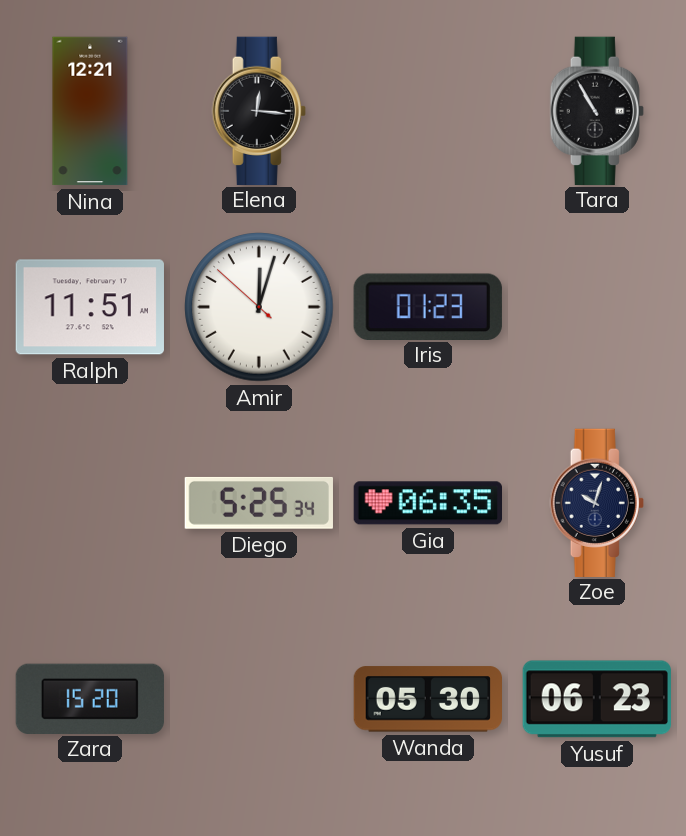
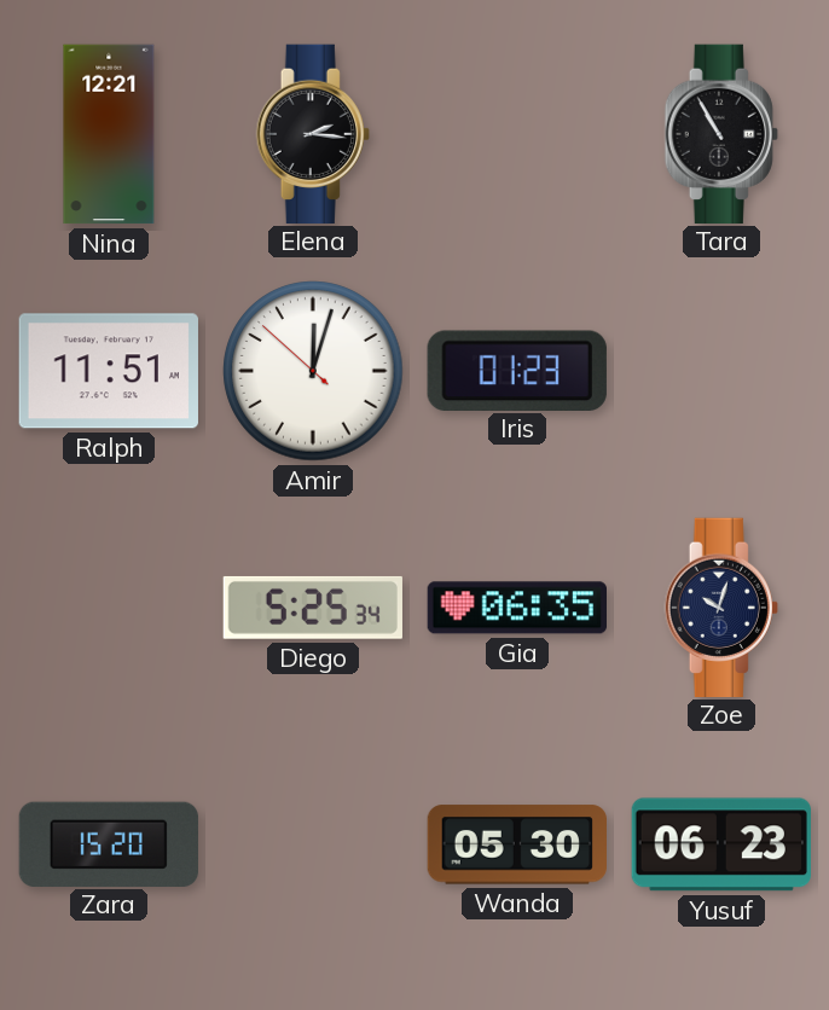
Elena: 12:16 -> 2:16
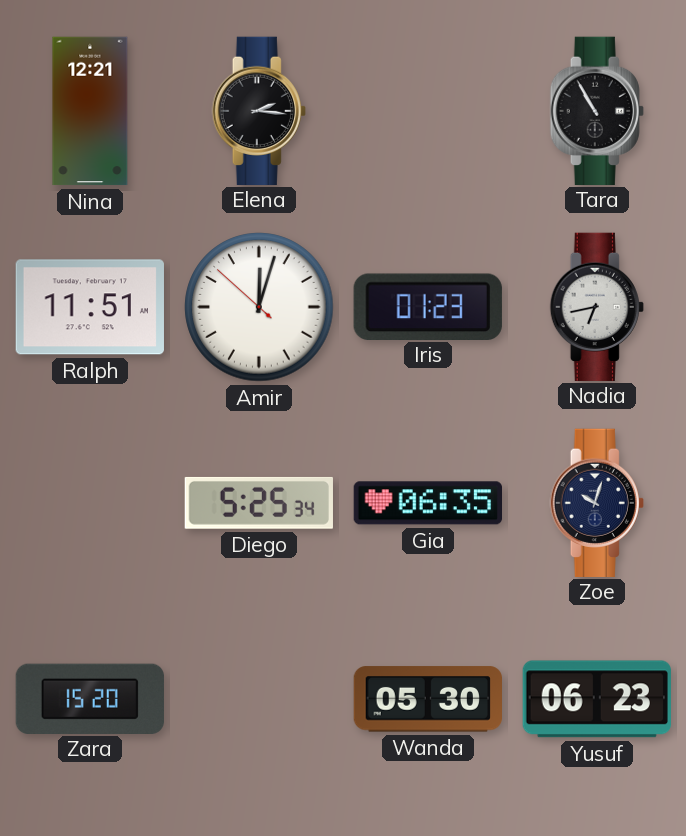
Nadia: none -> 6:43
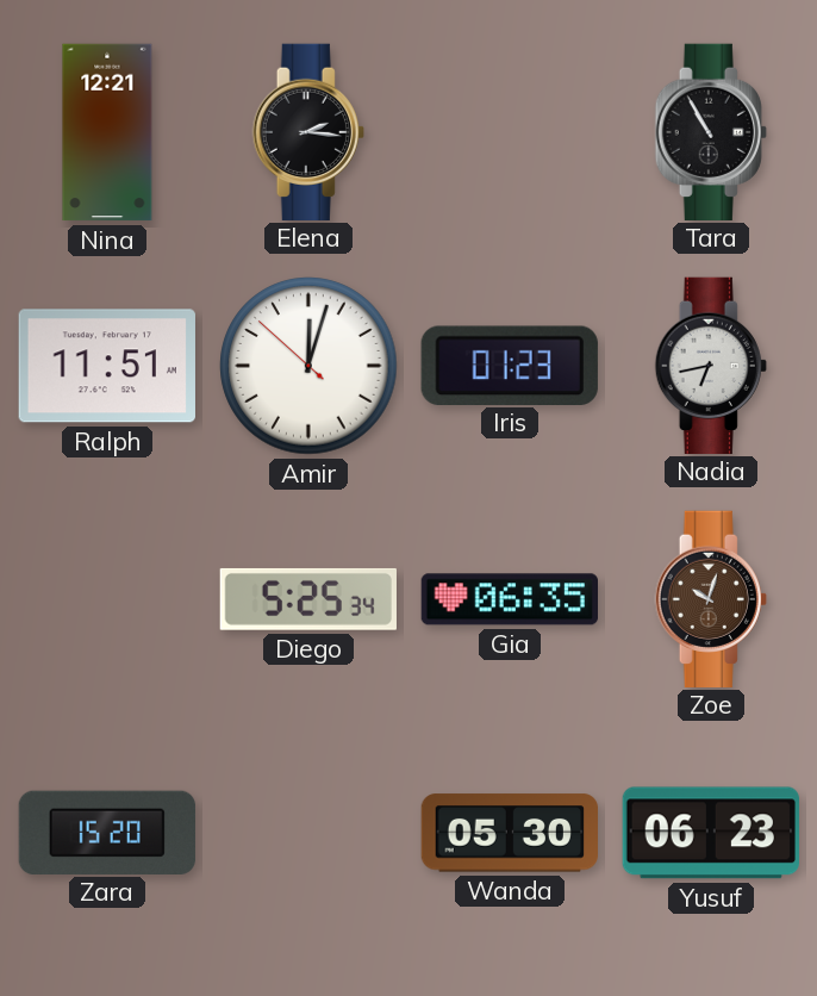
Zoe dial: navy -> brown
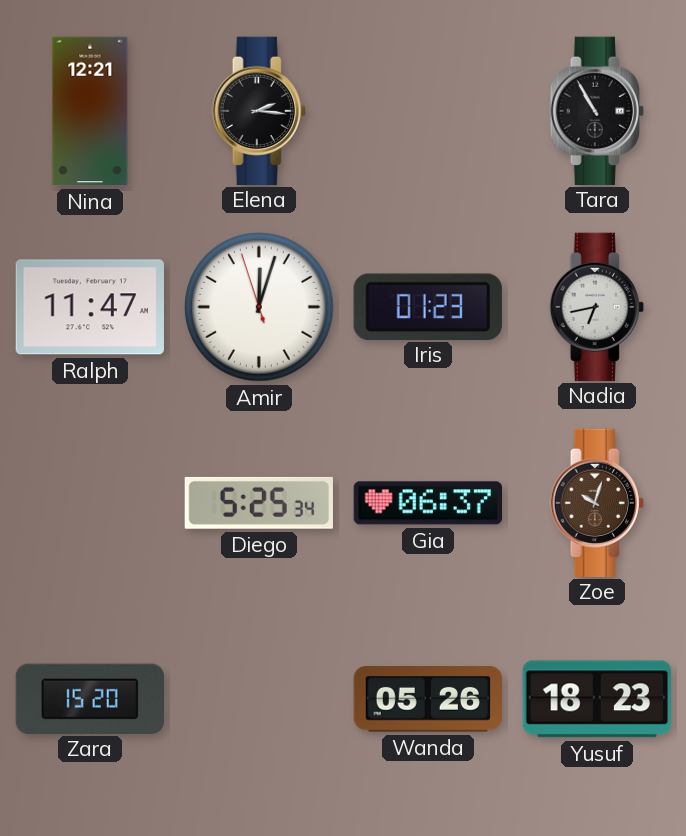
Ralph: 11:51 -> 11:47
Amir: 12:02:52 -> 12:02:57
Gia: 06:35 -> 06:37
Wanda: 05:30 -> 05:26
Yusuf: 06:23 -> 18:23
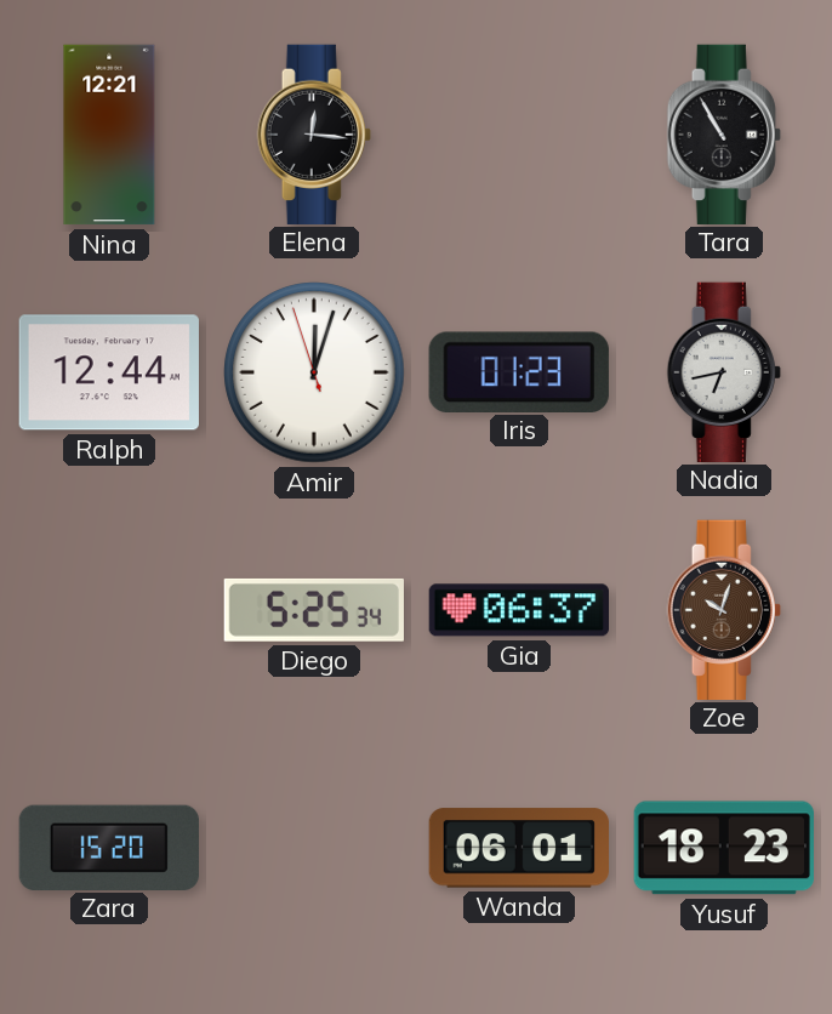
Elena: 2:16 -> 12:16
Ralph: 11:47 -> 12:44
Wanda: 05:26 -> 06:01
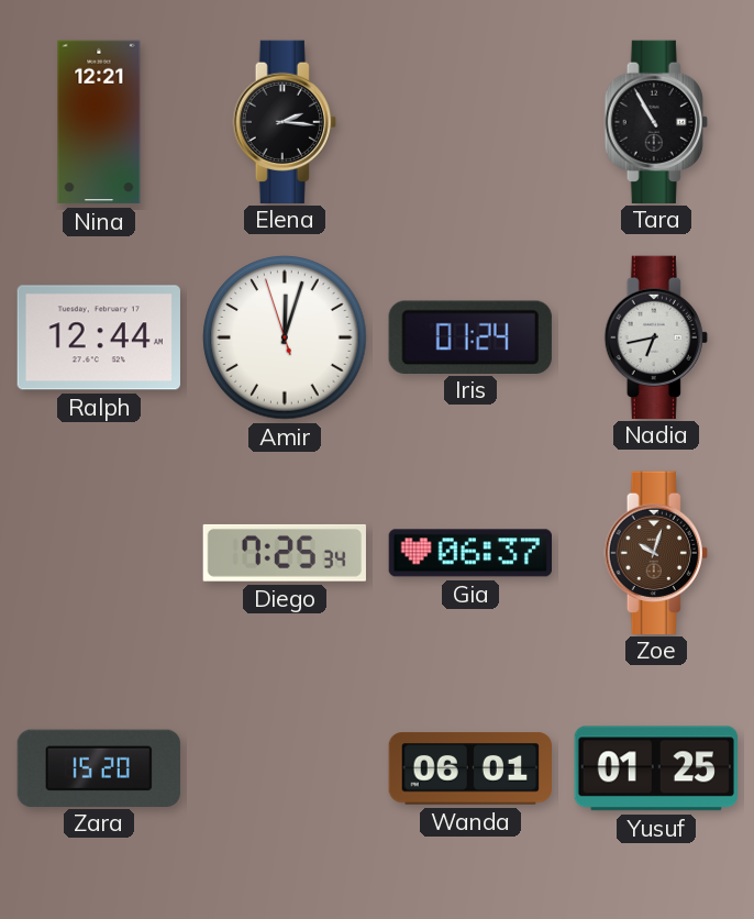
Elena: 12:16 -> 2:16
Iris: 01:23 -> 01:24
Diego: 5:25 -> 7:25
Yusuf: 18:23 -> 01:25
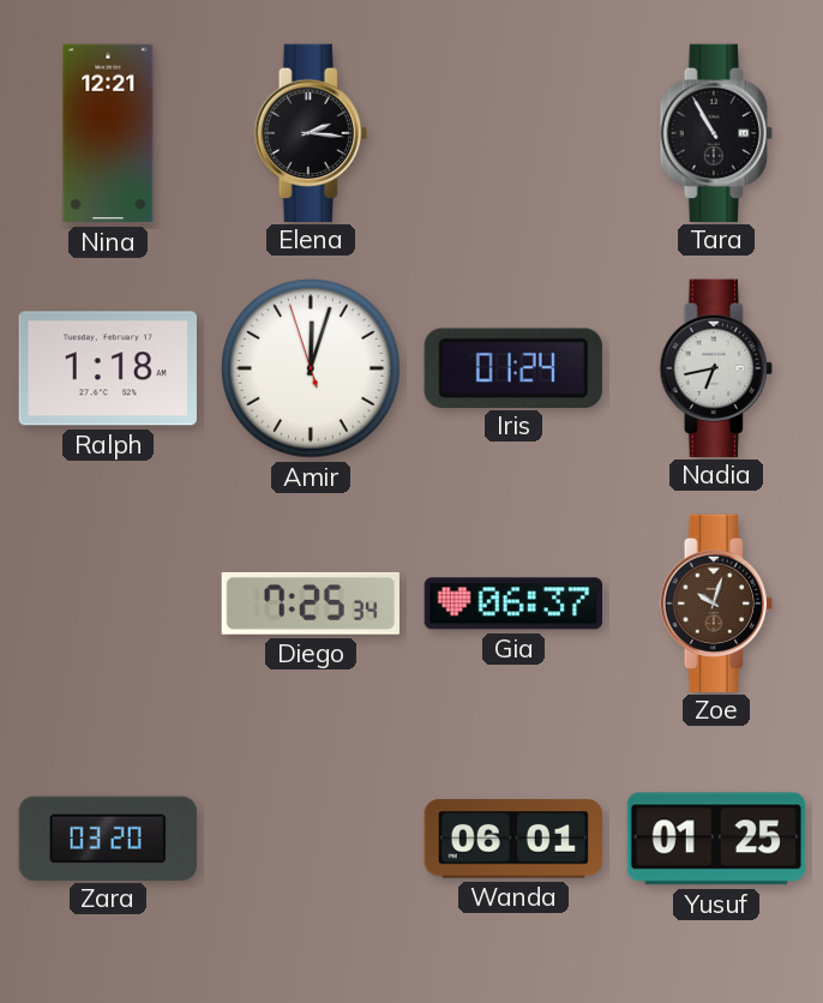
Ralph: 12:44 -> 1:18
Zara: 15:20 -> 03:20
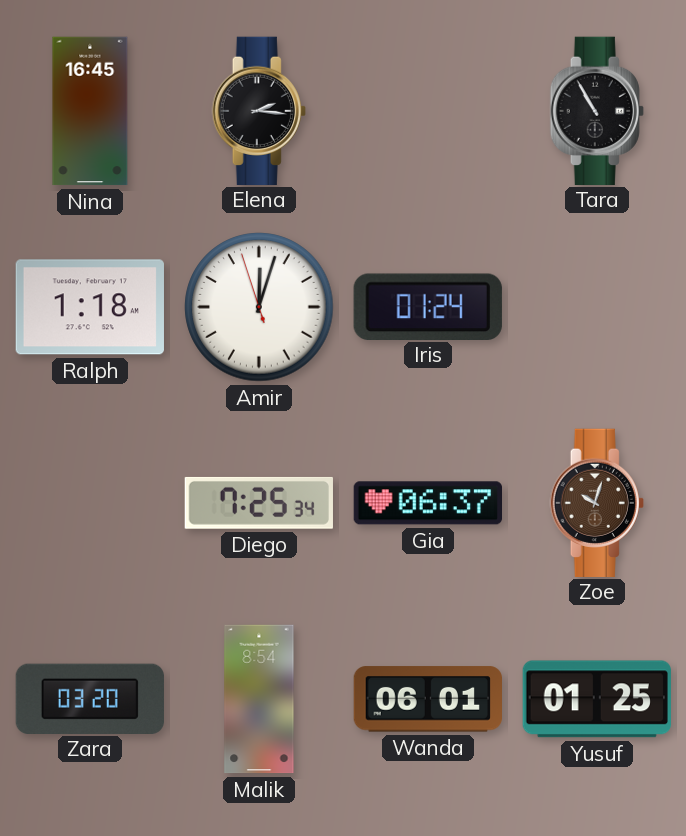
Nina: 12:21 -> 16:45
Nadia: 6:43 -> none
Malik: none -> 8:54
